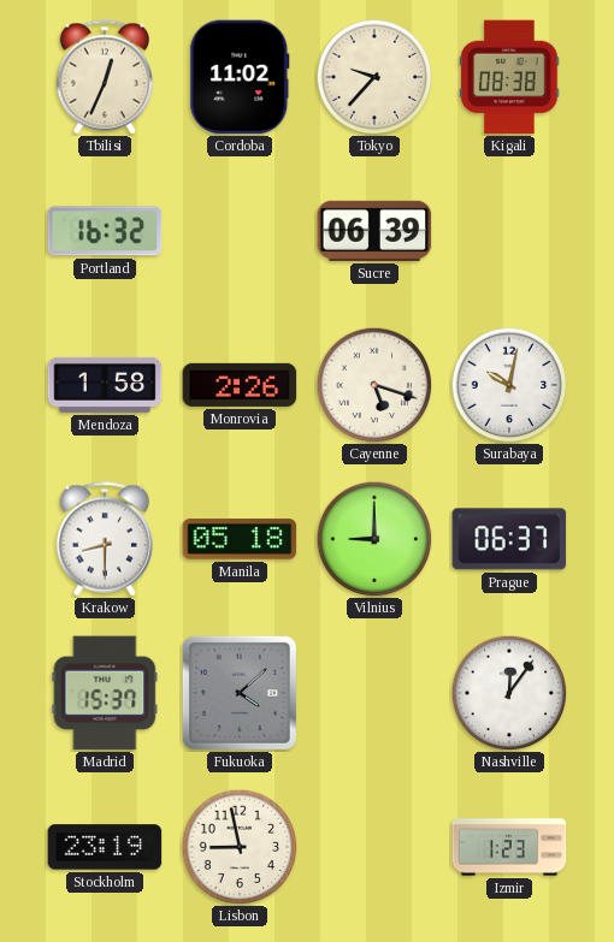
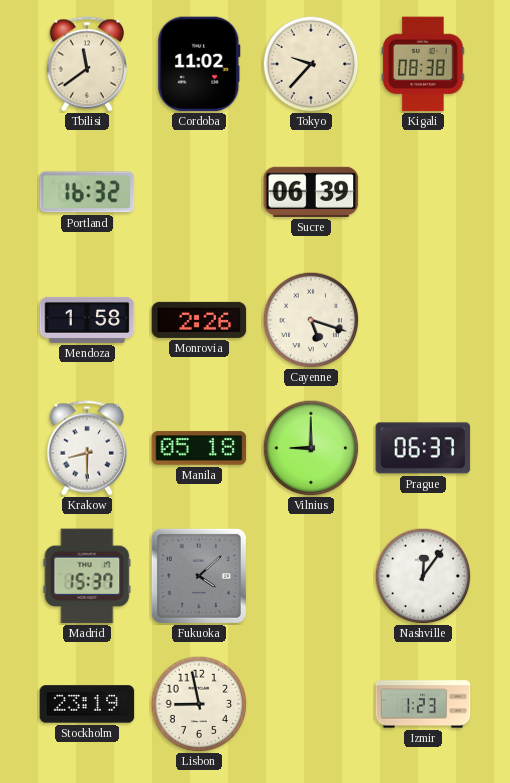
Tbilisi: 12:34 -> 11:39
Surabaya: 10:02 -> none
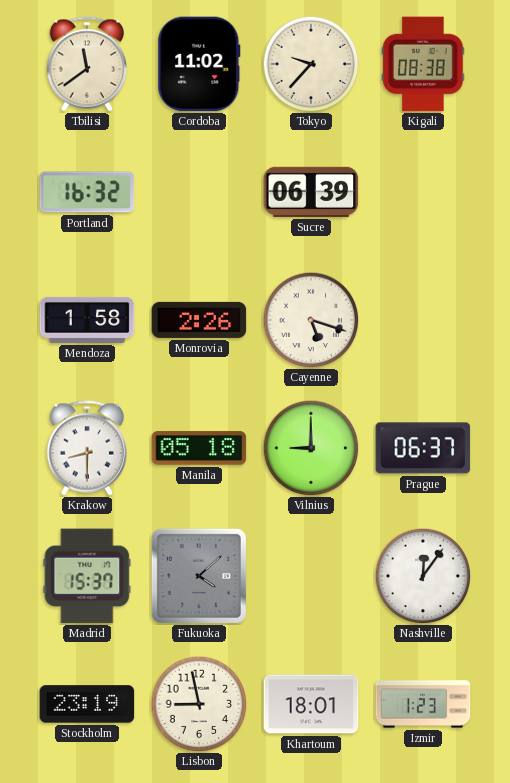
Khartoum: none -> 18:01
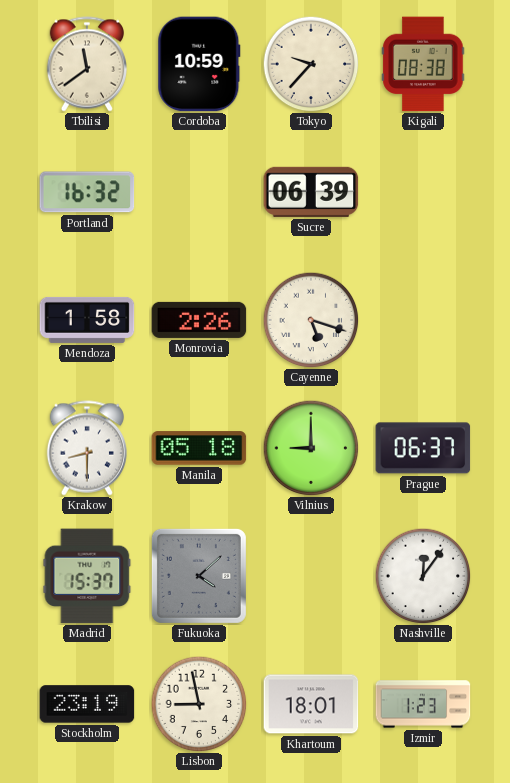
Cordoba: 11:02 -> 10:59
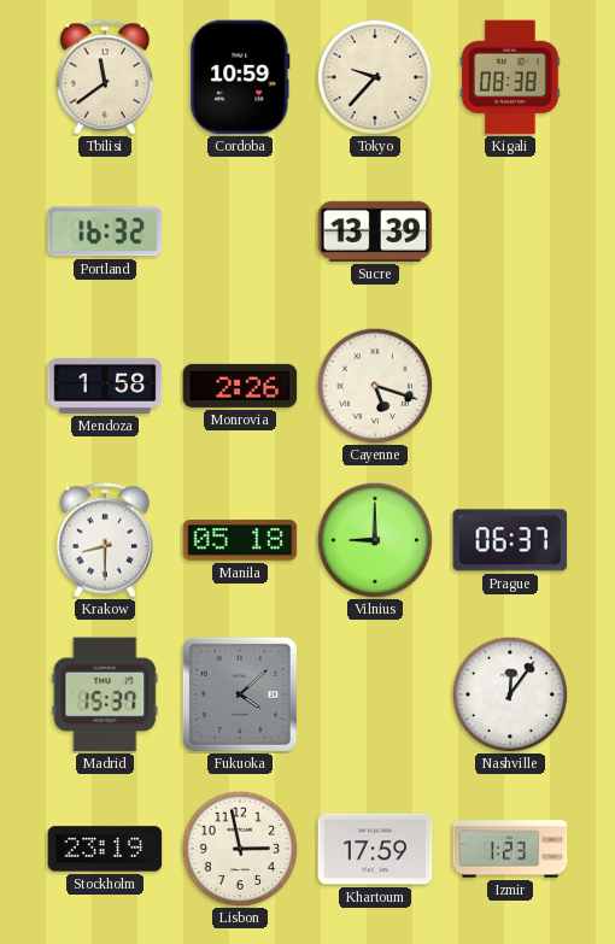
Sucre: 06:39 -> 13:39
Lisbon: 8:58 -> 2:58
Khartoum: 18:01 -> 17:59
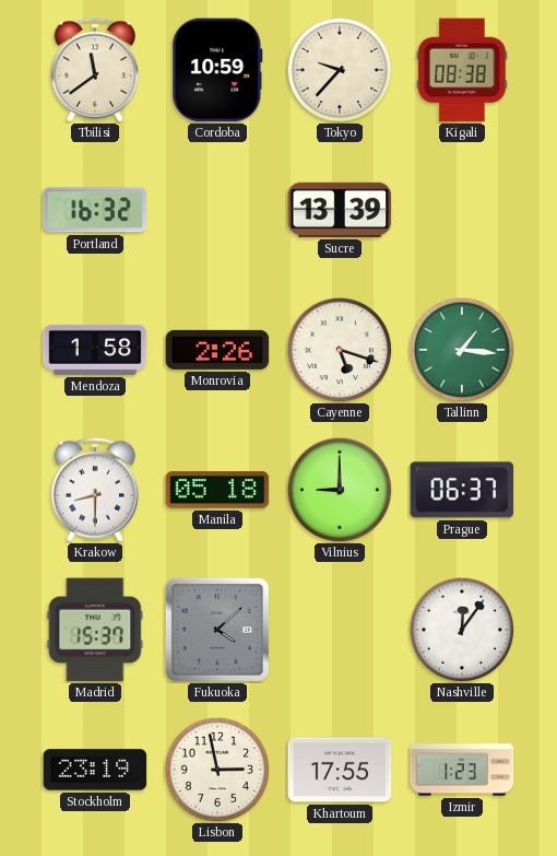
Tallinn: none -> 1:16
Khartoum: 17:59 -> 17:55
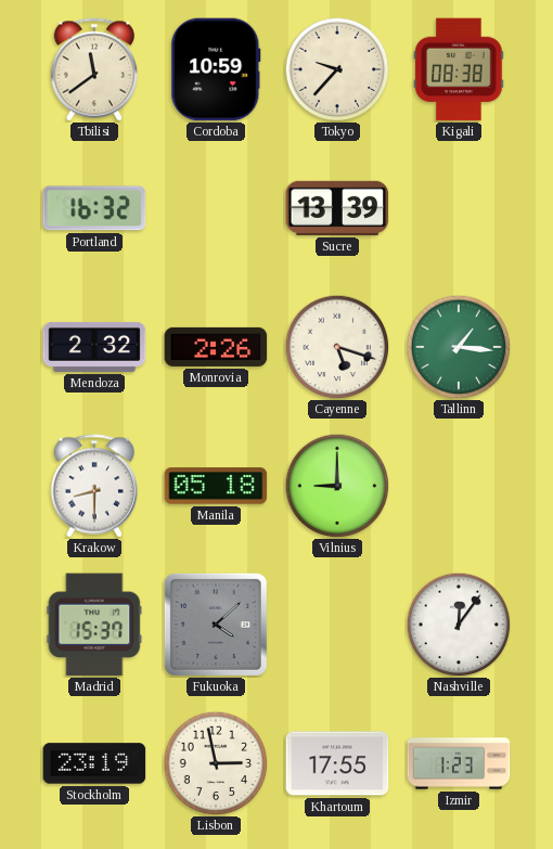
Mendoza: 1:58 -> 2:32
Prague: 06:37 -> none
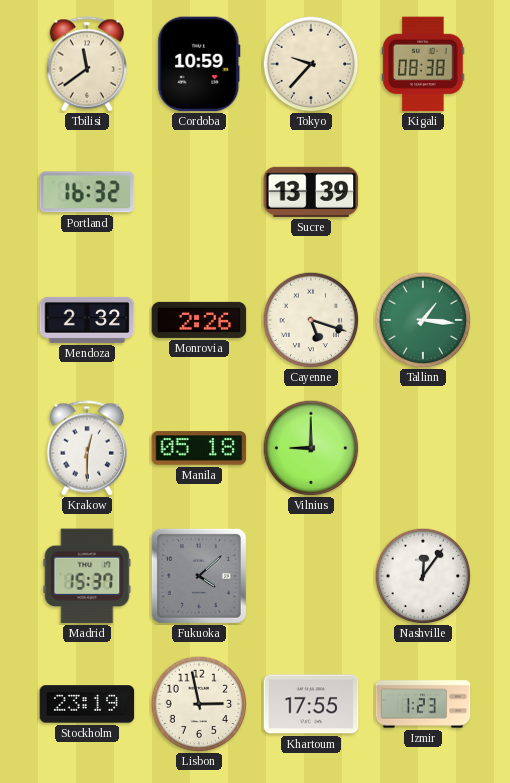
Krakow: 8:30 -> 12:30
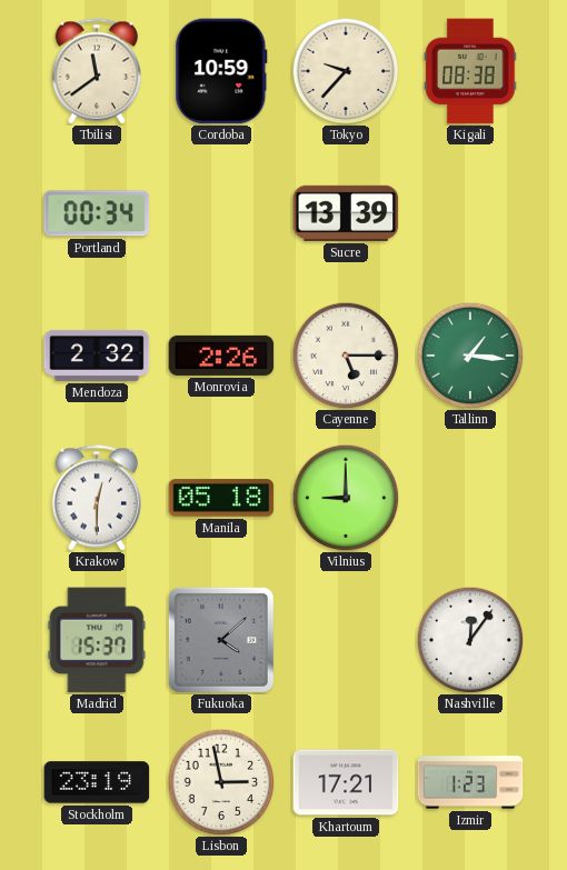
Portland: 16:32 -> 00:34
Cayenne: 5:18 -> 5:15
Khartoum: 17:55 -> 17:21
